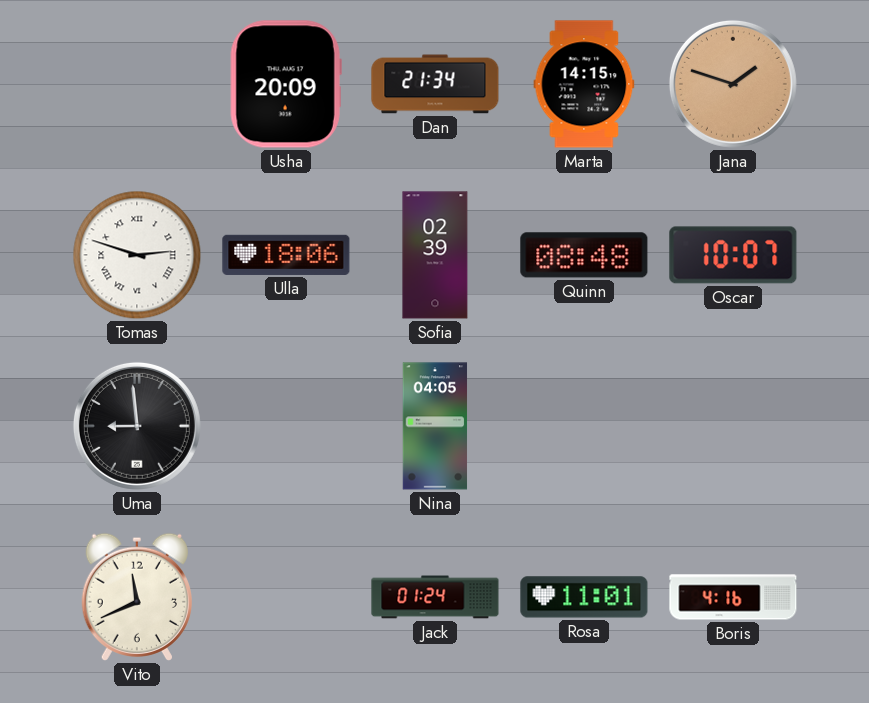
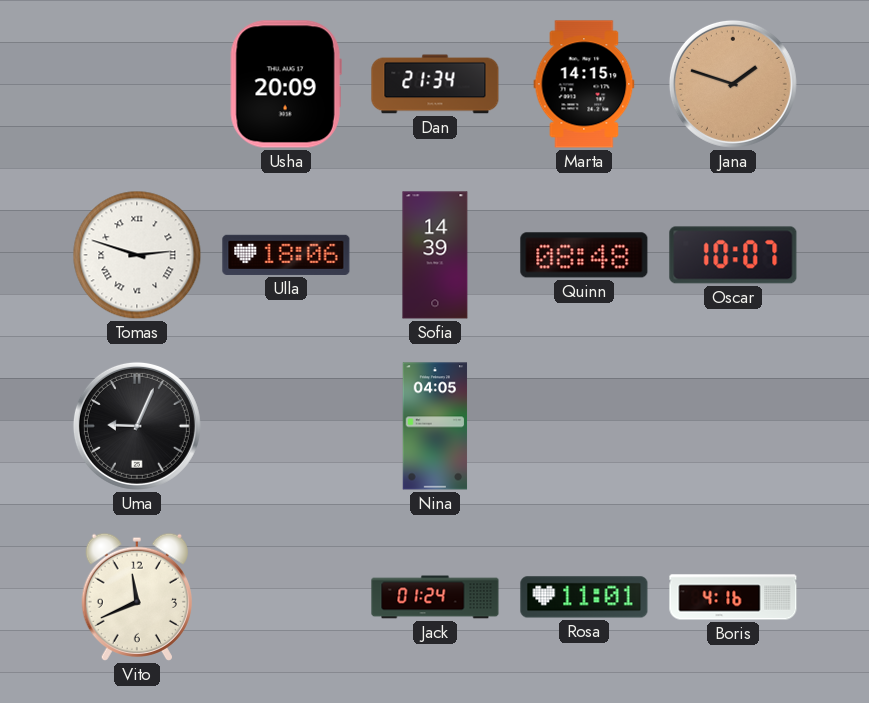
Sofia: 02:39 -> 14:39
Uma: 8:59 -> 9:04
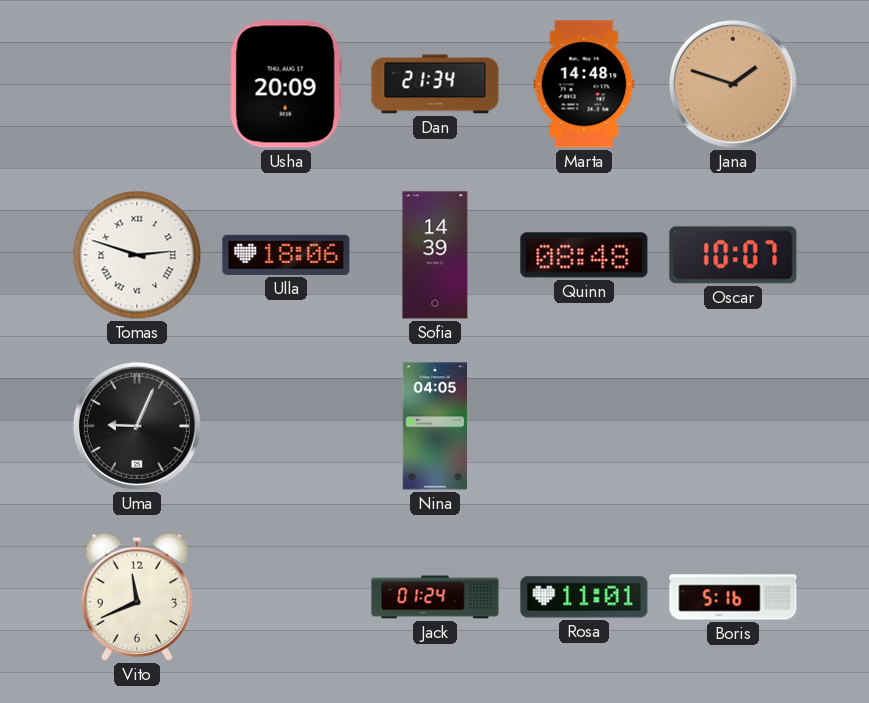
Marta: 14:15 -> 14:48
Boris: 4:16 -> 5:16
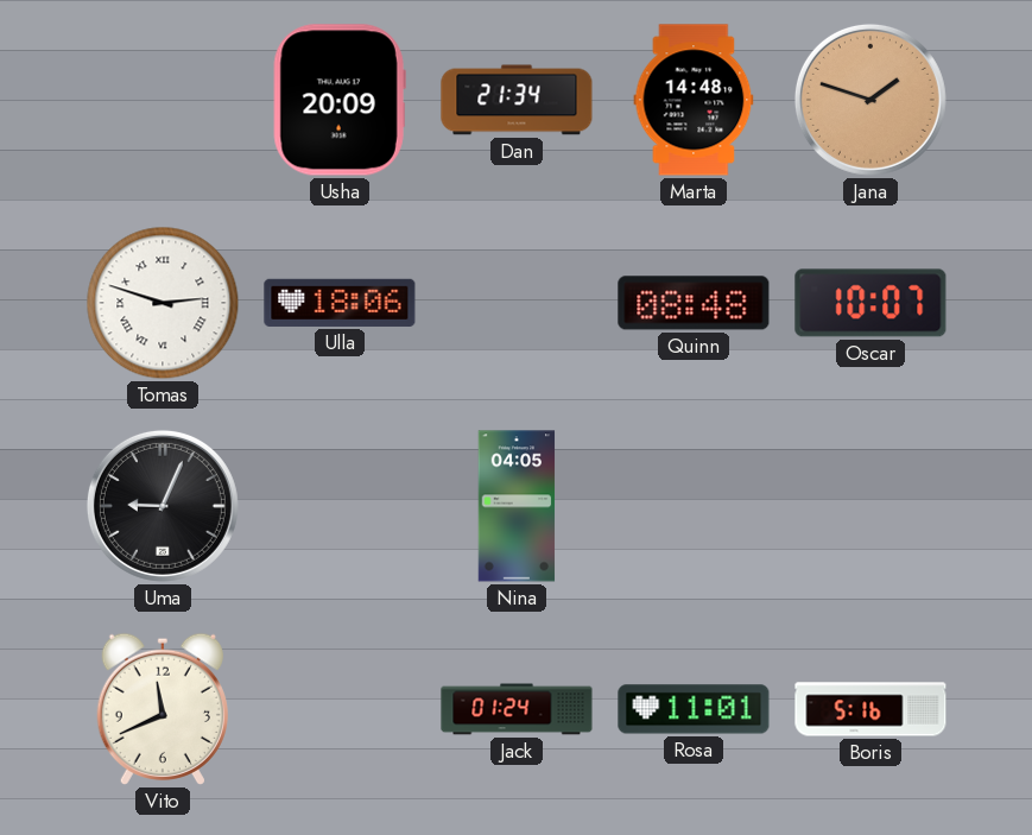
Sofia: 14:39 -> none
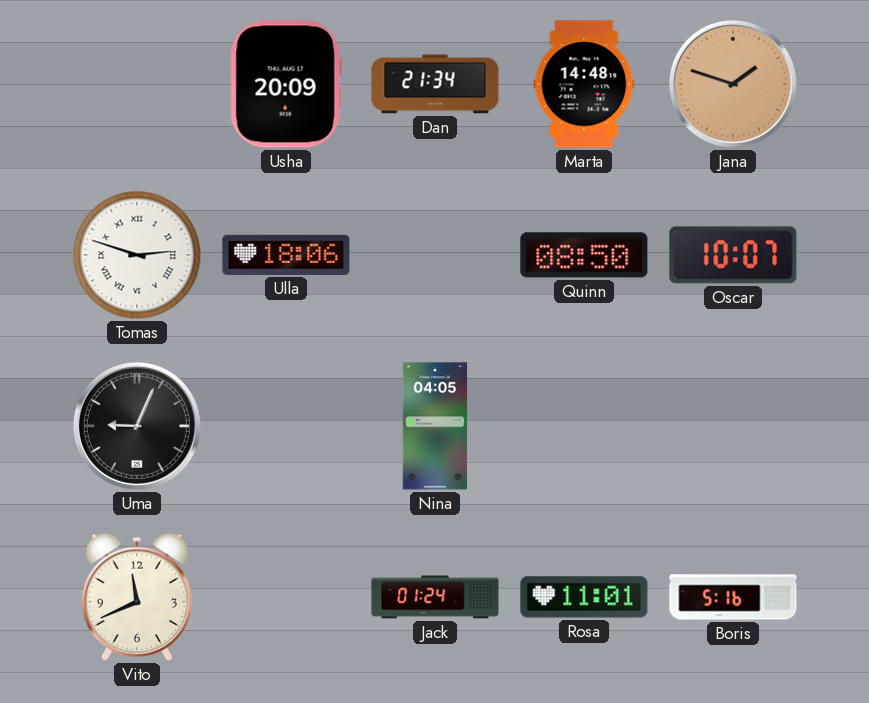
Quinn: 08:48 -> 08:50
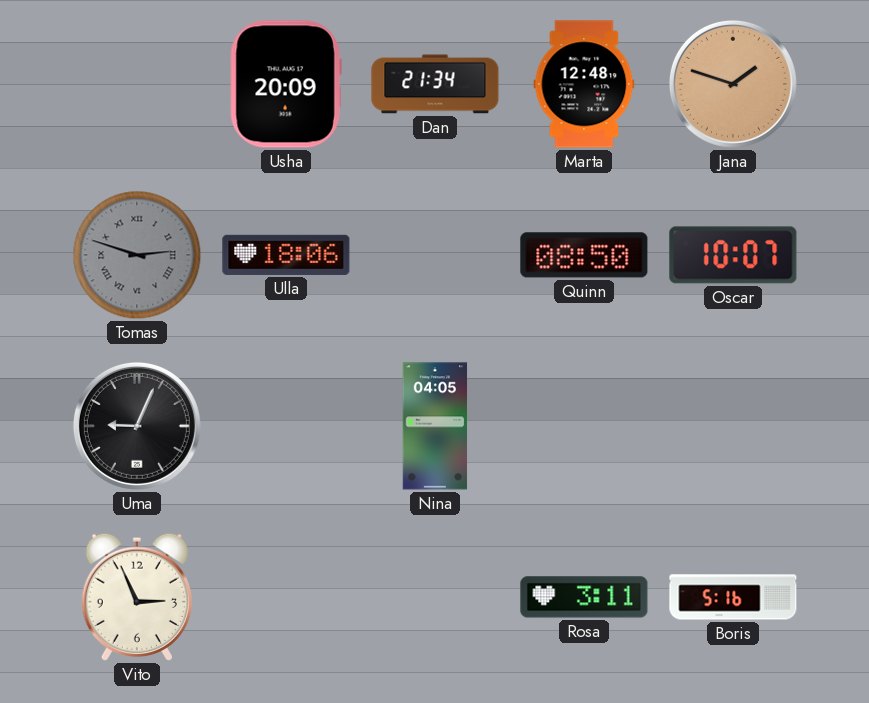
Marta: 14:48 -> 12:48
Tomas dial: white -> grey
Vito: 11:41 -> 2:56
Jack: 01:24 -> none
Rosa: 11:01 -> 3:11
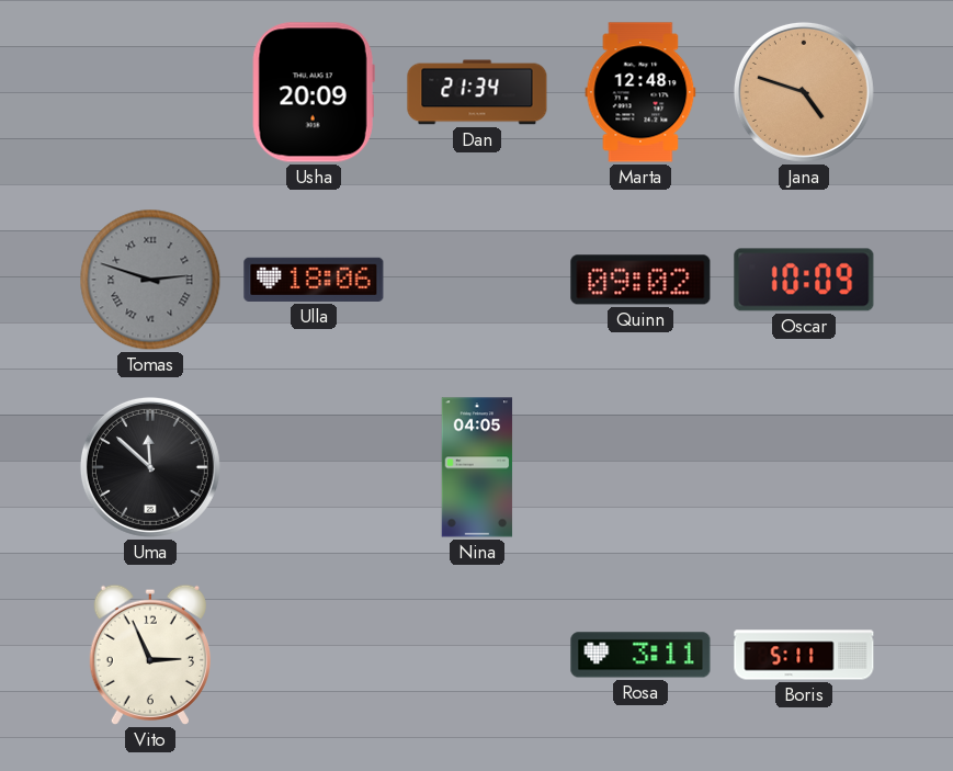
Jana: 1:48 -> 4:48
Quinn: 08:50 -> 09:02
Oscar: 10:07 -> 10:09
Uma: 9:04 -> 11:52
Boris: 5:16 -> 5:11
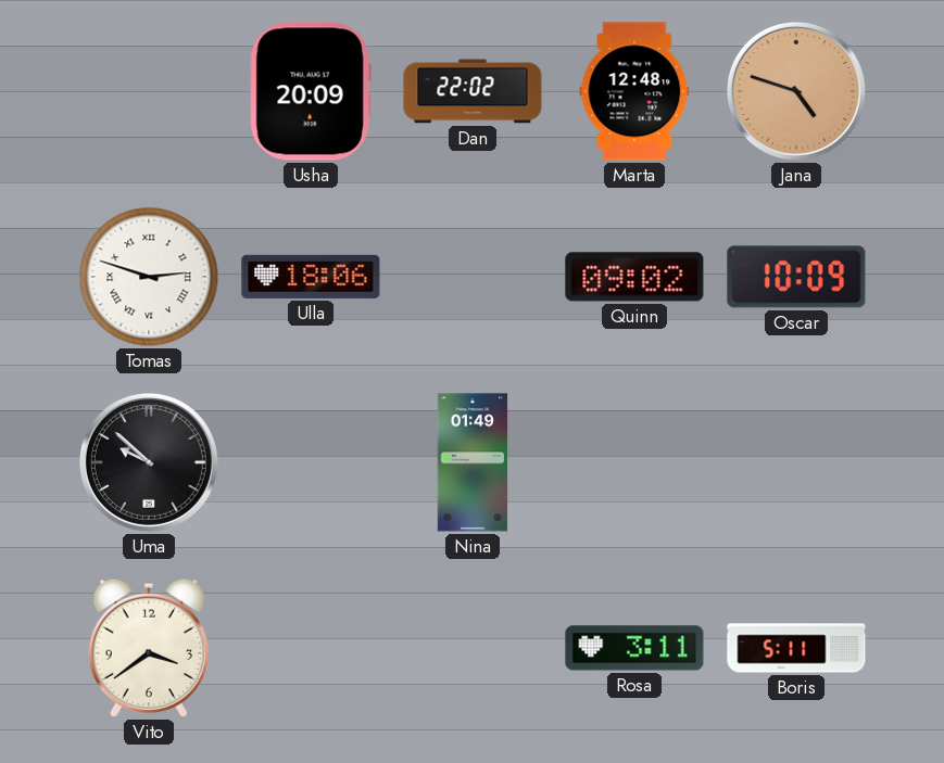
Dan: 21:34 -> 22:02
Tomas dial: grey -> white
Uma: 11:52 -> 9:52
Nina: 04:05 -> 01:49
Vito: 2:56 -> 3:39
